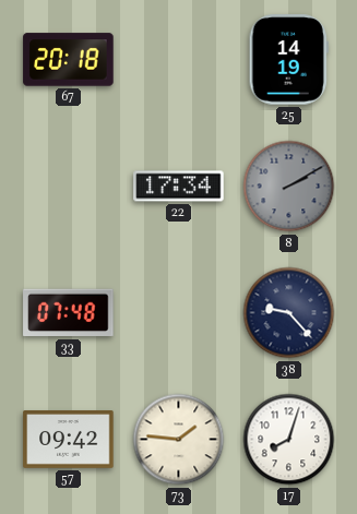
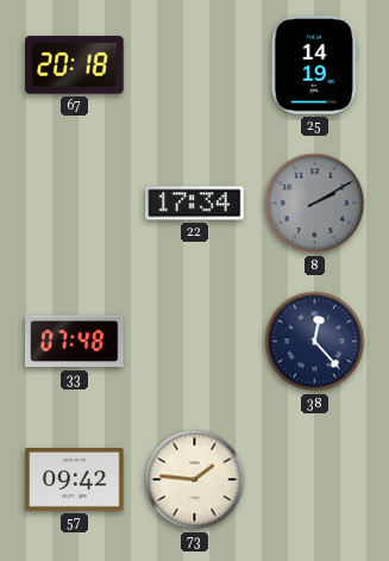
38: 9:23 -> 12:23
17: 8:03 -> none
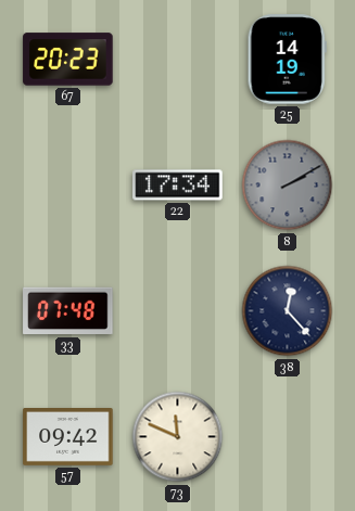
67: 20:18 -> 20:23
73: 1:46 -> 11:49
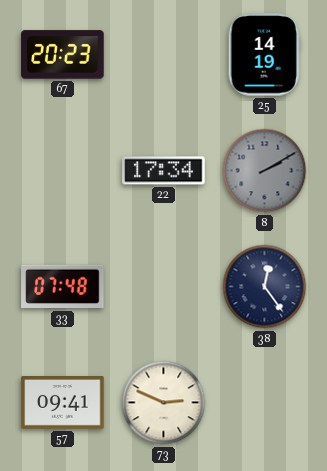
38: 12:23 -> 12:24
57: 09:42 -> 09:41
73: 11:49 -> 2:49
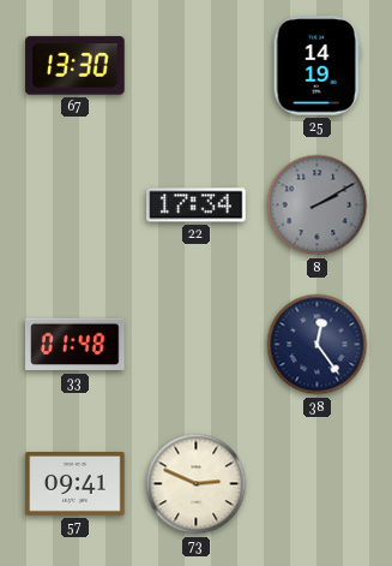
67: 20:23 -> 13:30
33: 07:48 -> 01:48
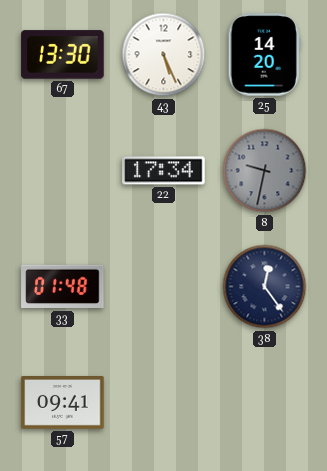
43: none -> 5:26
25: 14:19 -> 14:20
8: 2:10 -> 9:32
73: 2:49 -> none
